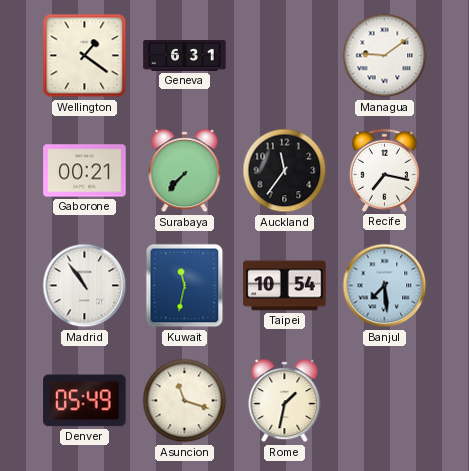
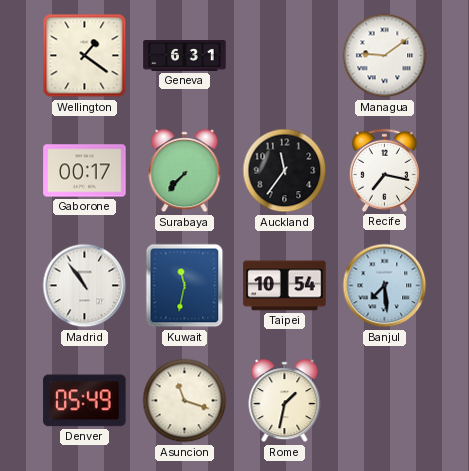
Gaborone: 00:21 -> 00:17
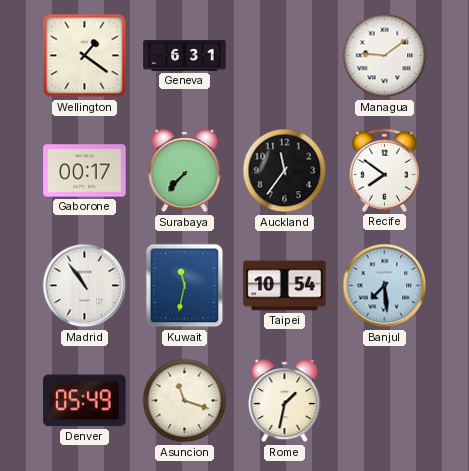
Recife: 7:17 -> 7:51
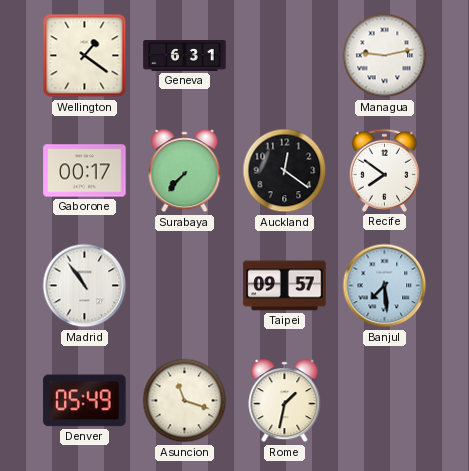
Managua: 9:09 -> 9:13
Auckland: 11:36 -> 12:21
Kuwait: 11:32 -> none
Taipei: 10:54 -> 09:57
